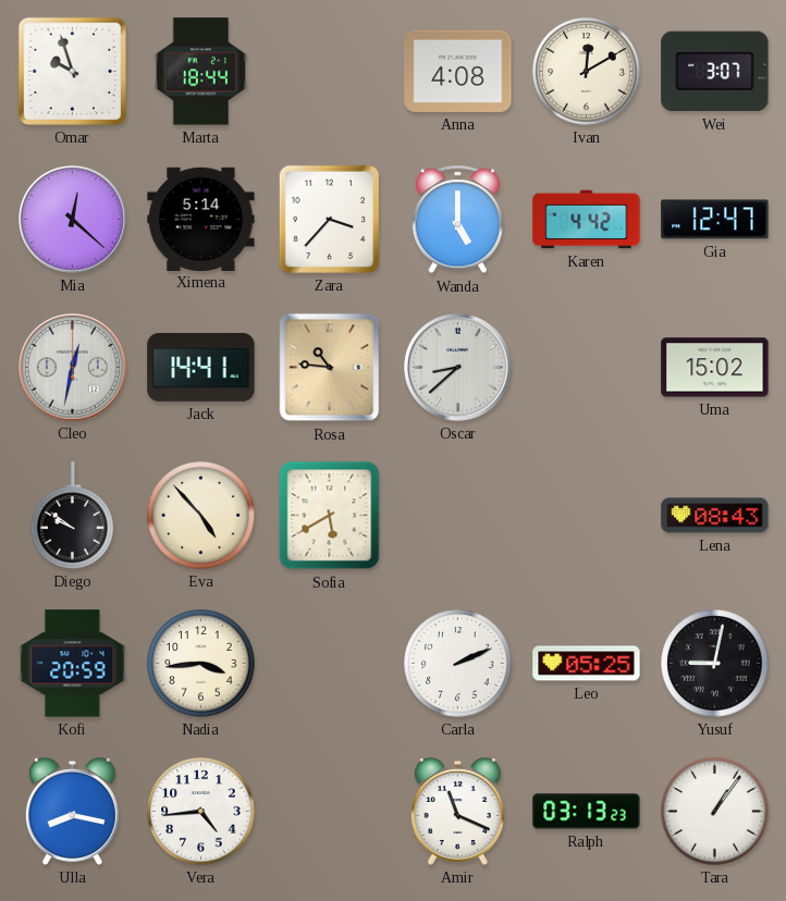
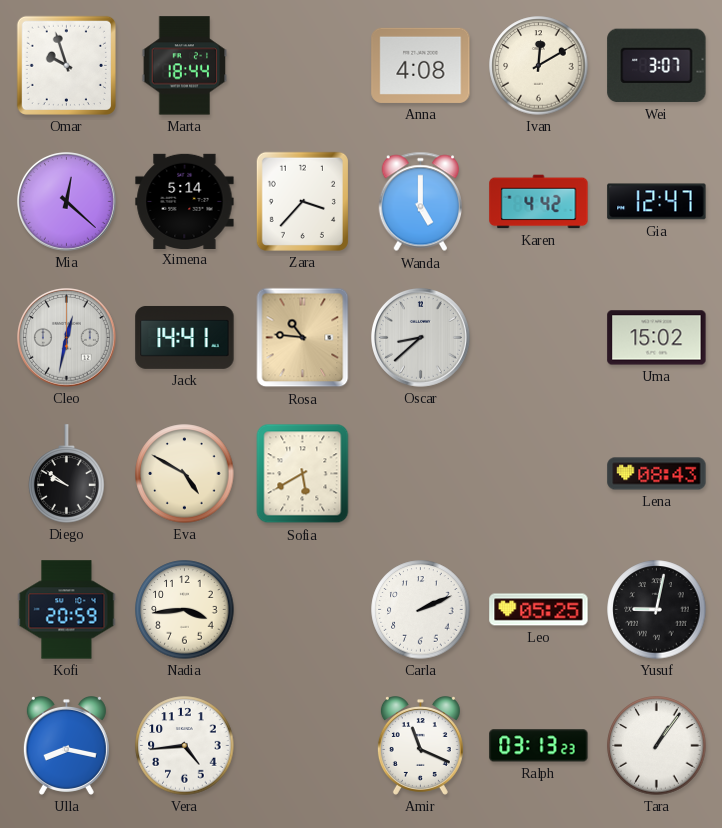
Eva: 4:53 -> 4:50
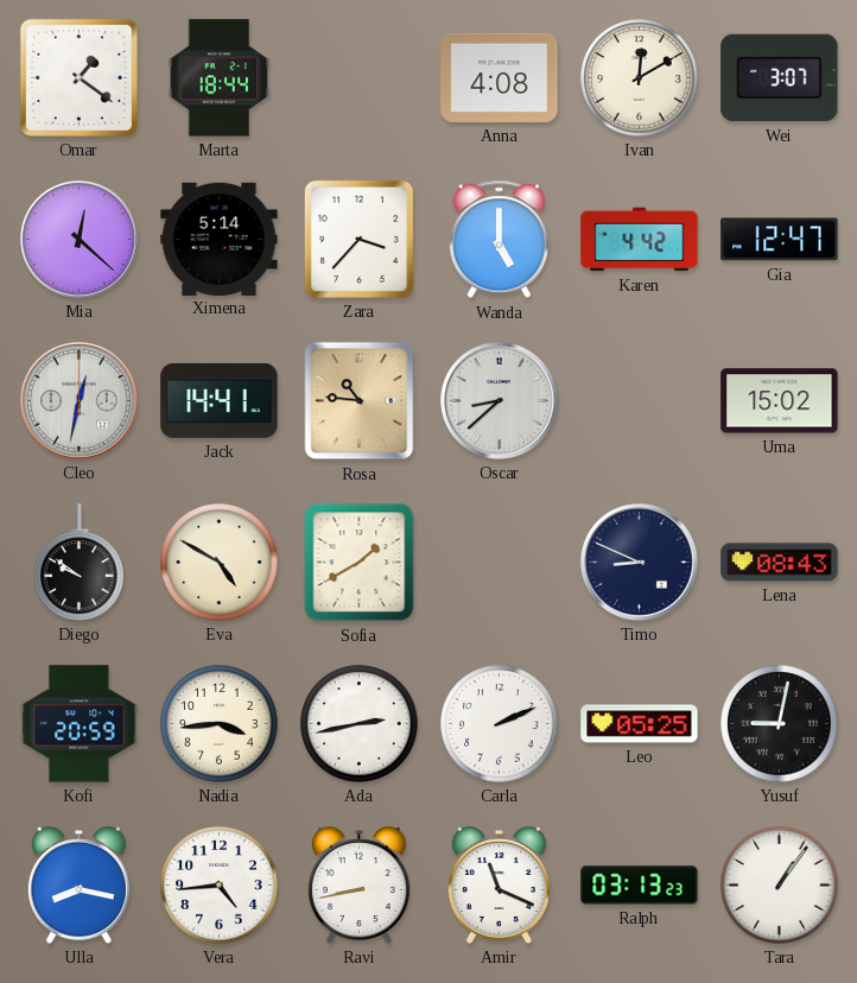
Omar: 9:57 -> 1:21
Sofia: 5:40 -> 1:40
Timo: none -> 8:49
Ada: none -> 2:43
Ravi: none -> 8:43
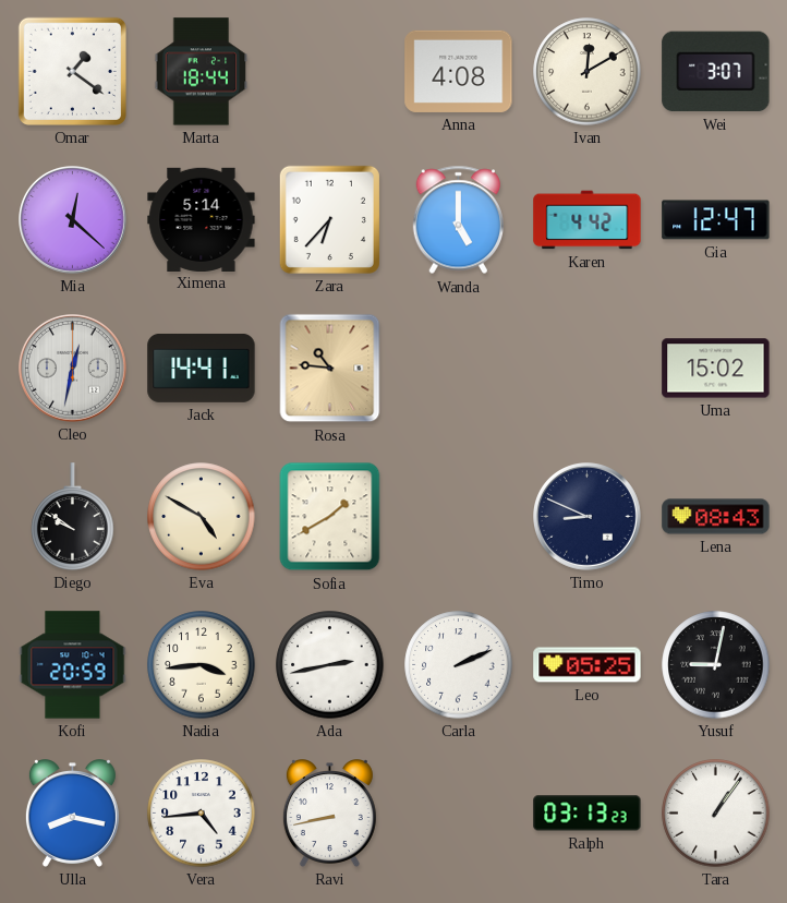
Zara: 3:37 -> 6:37
Oscar: 8:38 -> none
Amir: 11:19 -> none
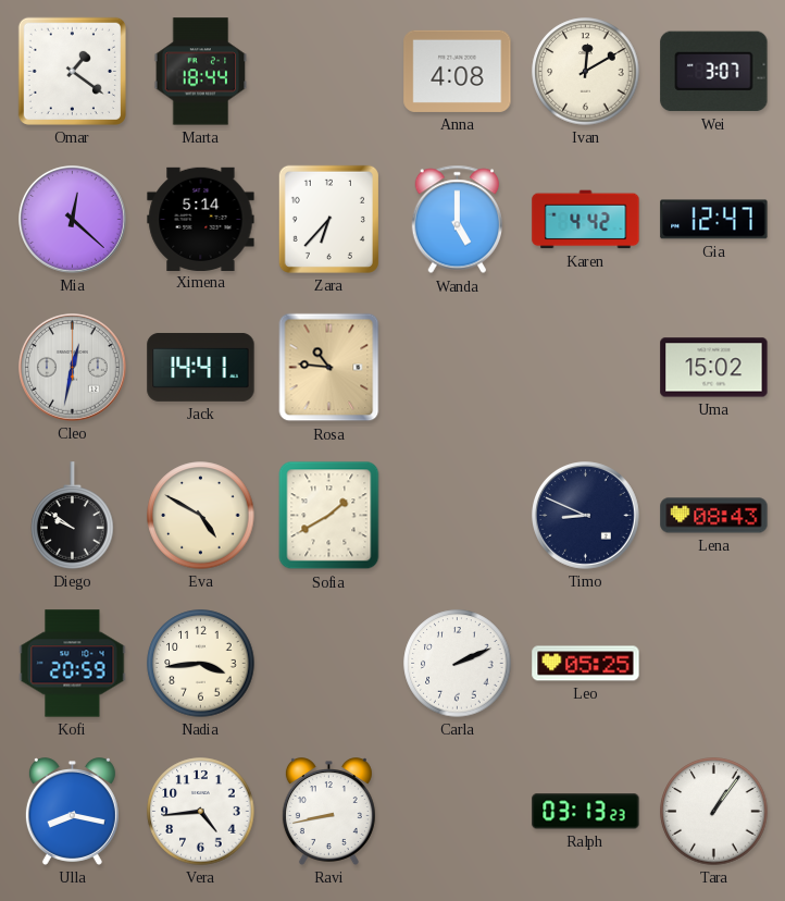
Ada: 2:43 -> none
Yusuf: 9:02 -> none
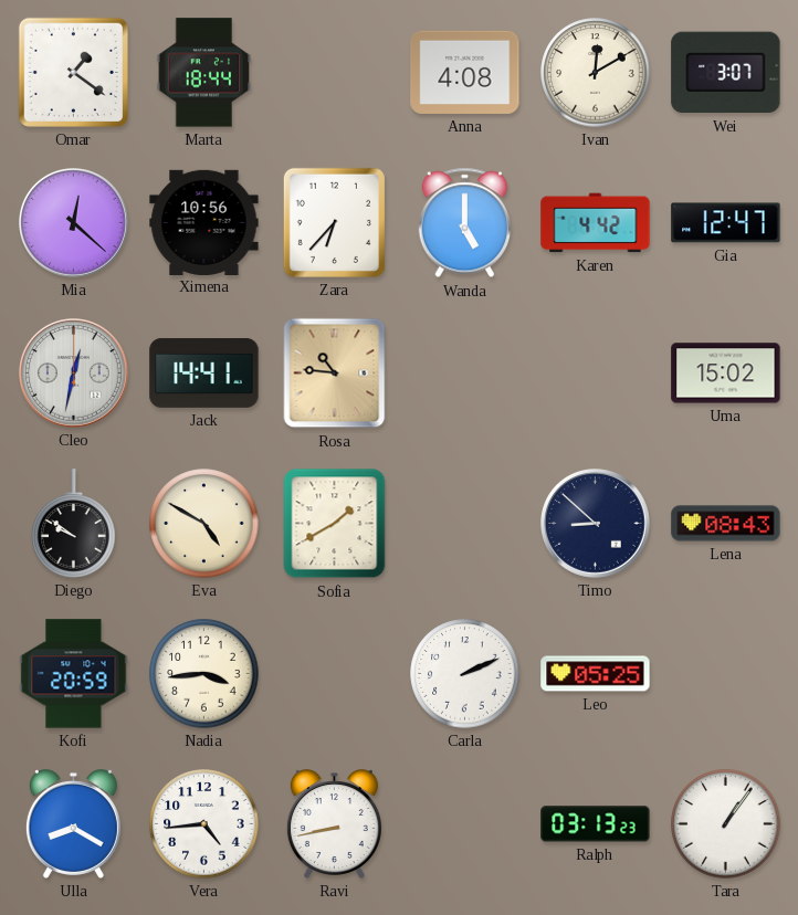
Ximena: 5:14 -> 10:56
Timo: 8:49 -> 8:52
Ulla: 8:17 -> 8:20
